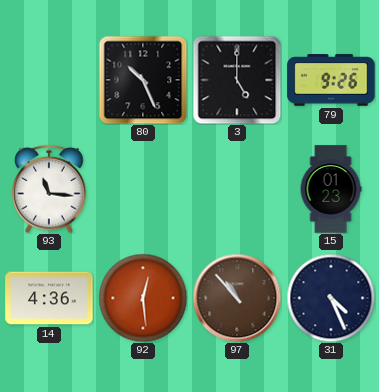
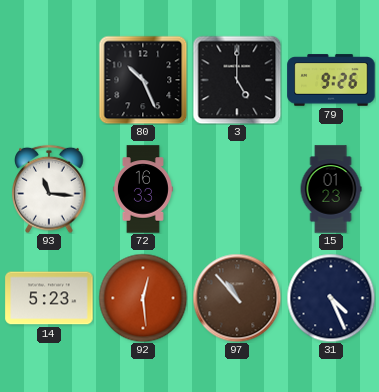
72: none -> 16:33
14: 4:36 -> 5:23
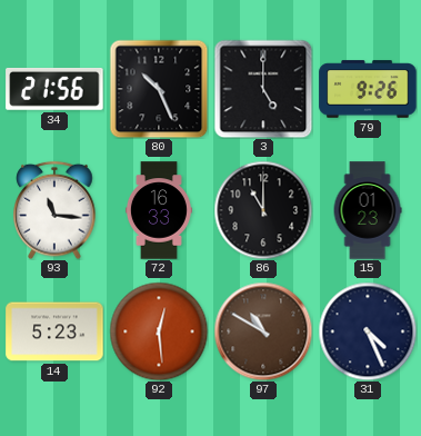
34: none -> 21:56
86: none -> 11:00
97: 10:53 -> 10:50
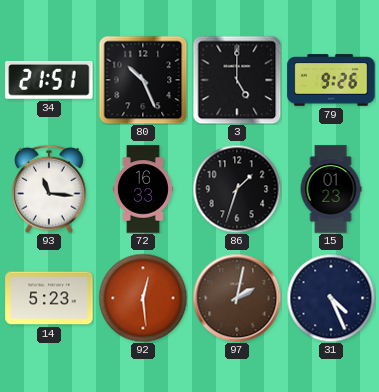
34: 21:56 -> 21:51
86: 11:00 -> 1:33
97: 10:50 -> 2:02
